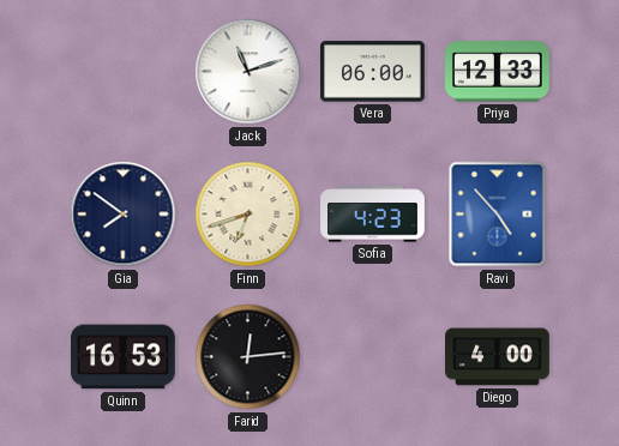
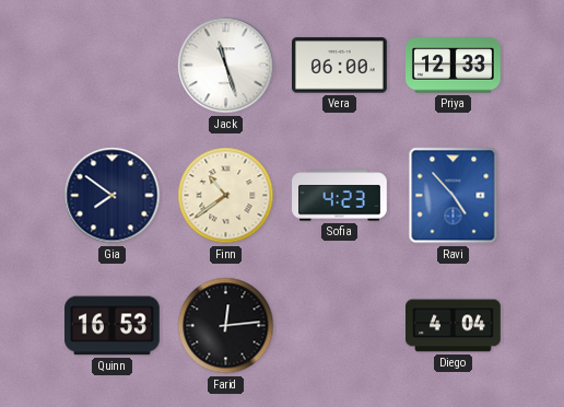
Jack: 11:12 -> 11:27
Finn: 6:42 -> 10:39
Diego: 4:00 -> 4:04
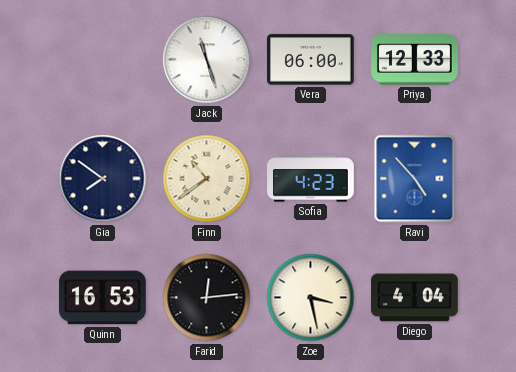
Zoe: none -> 3:28
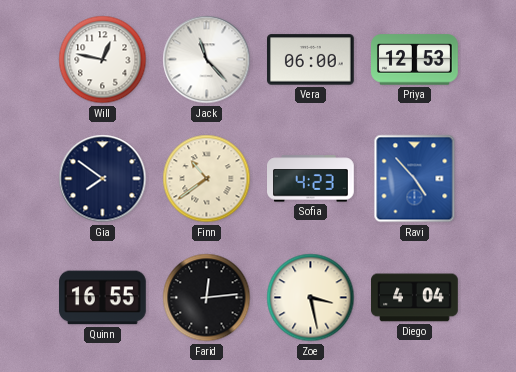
Will: none -> 12:47
Jack: 11:27 -> 11:23
Priya: 12:33 -> 12:53
Quinn: 16:53 -> 16:55
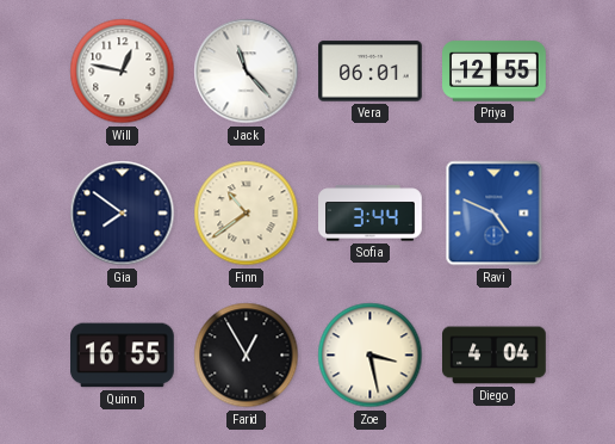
Vera: 06:00 -> 06:01
Priya: 12:53 -> 12:55
Sofia: 4:23 -> 3:44
Ravi: 4:53 -> 4:49
Farid: 12:14 -> 12:55
